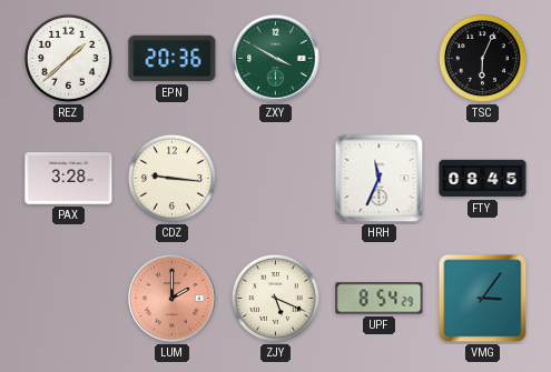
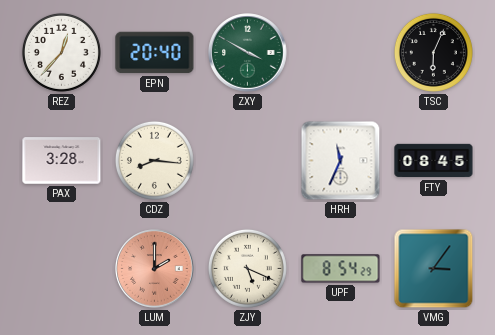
REZ: 1:38 -> 12:37
EPN: 20:36 -> 20:40
CDZ: 9:16 -> 8:16
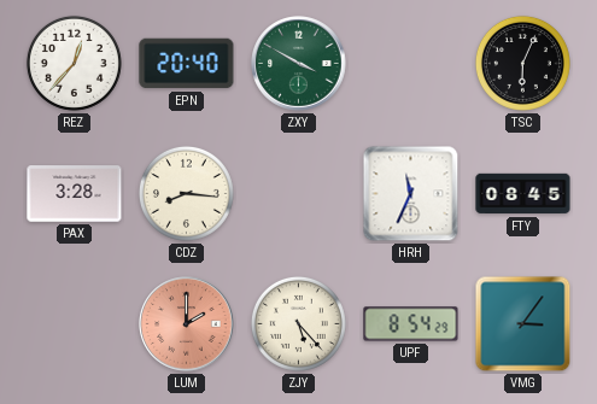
ZJY: 5:19 -> 5:23
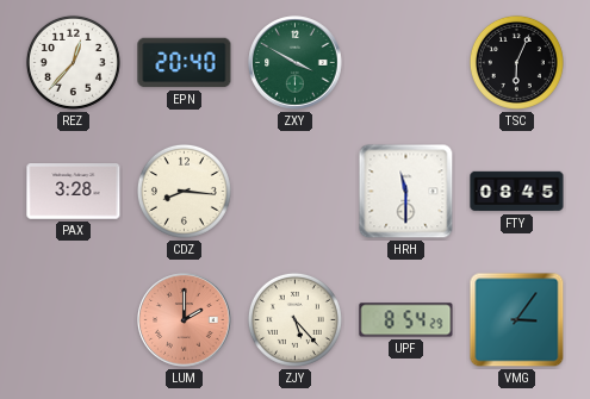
HRH: 11:34 -> 11:30
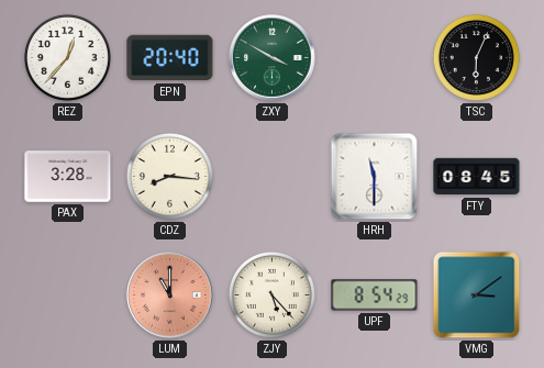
LUM: 2:00 -> 11:00
VMG: 3:06 -> 3:09
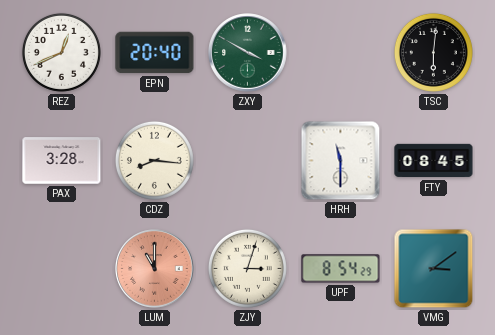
REZ: 12:37 -> 12:41
TSC: 6:04 -> 6:01
ZJY: 5:23 -> 3:03
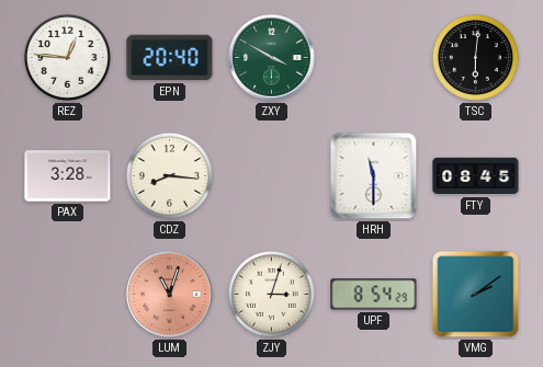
REZ: 12:41 -> 12:46
LUM: 11:00 -> 11:03
VMG: 3:09 -> 2:09
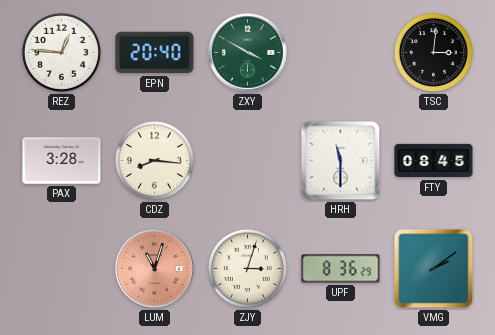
TSC: 6:01 -> 3:01
UPF: 8:54 -> 8:36
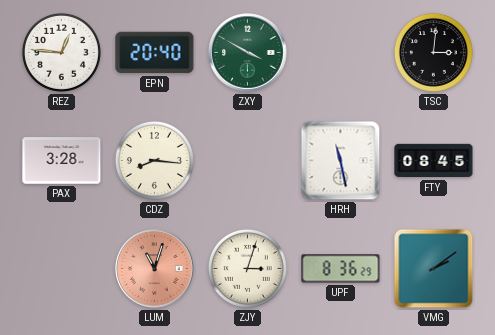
HRH: 11:30 -> 11:28
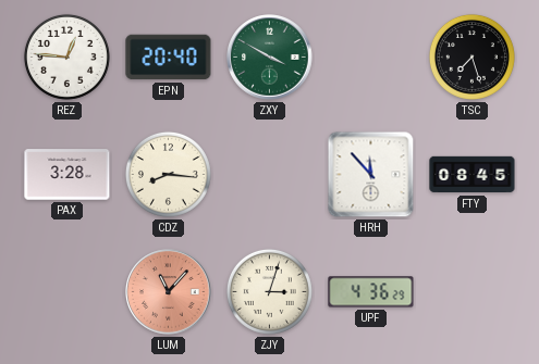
TSC: 3:01 -> 7:27
HRH: 11:28 -> 11:53
LUM: 11:03 -> 11:07
UPF: 8:36 -> 4:36
VMG: 2:09 -> none
